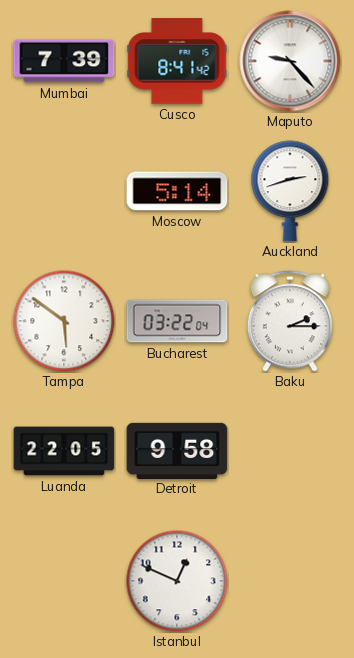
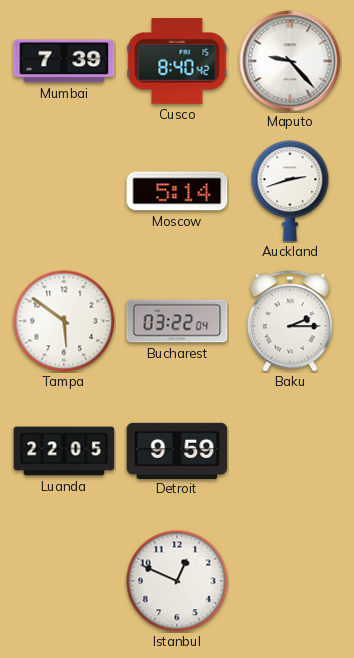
Cusco: 8:41 -> 8:40
Detroit: 9:58 -> 9:59
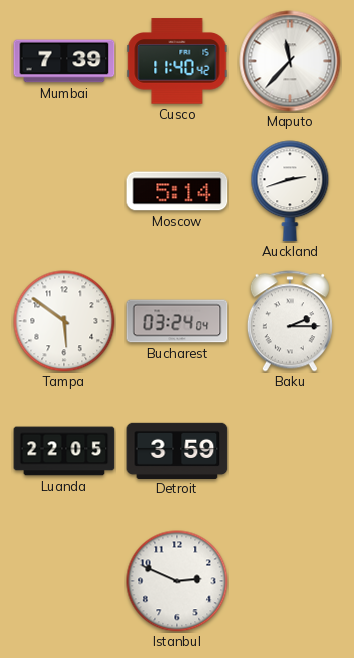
Cusco: 8:40 -> 11:40
Maputo: 9:23 -> 11:37
Bucharest: 03:22 -> 03:24
Detroit: 9:59 -> 3:59
Istanbul: 12:49 -> 2:49
